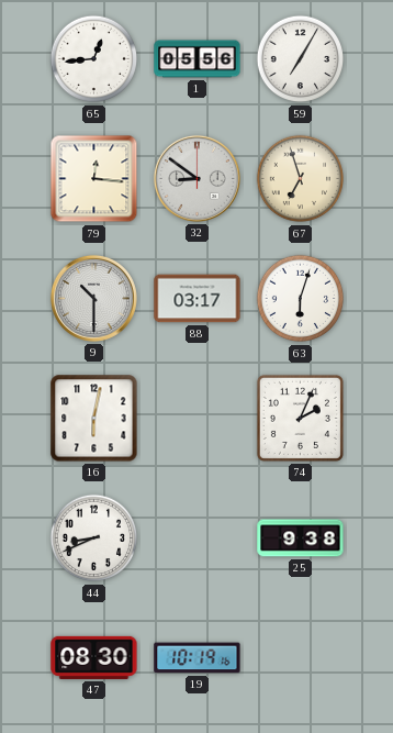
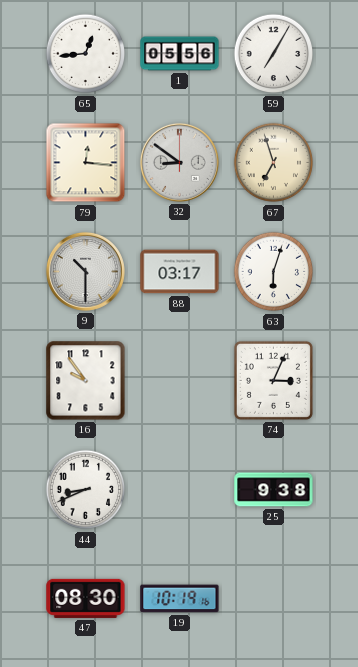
16: 6:02 -> 9:54
74: 2:04 -> 3:04
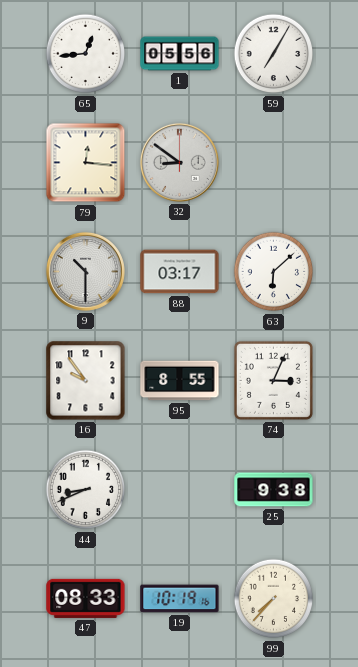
67: 6:57 -> none
63: 6:03 -> 6:08
95: none -> 8:55
47: 08:30 -> 08:33
99: none -> 7:37
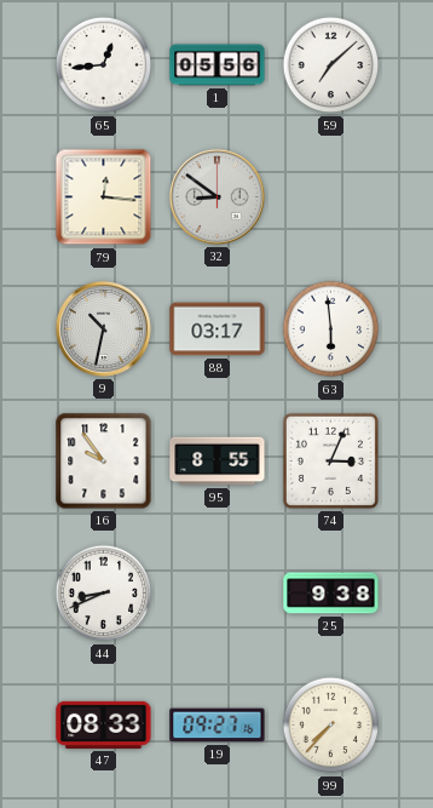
59: 7:05 -> 7:08
9: 10:30 -> 10:32
63: 6:08 -> 5:59
19: 10:19 -> 09:27
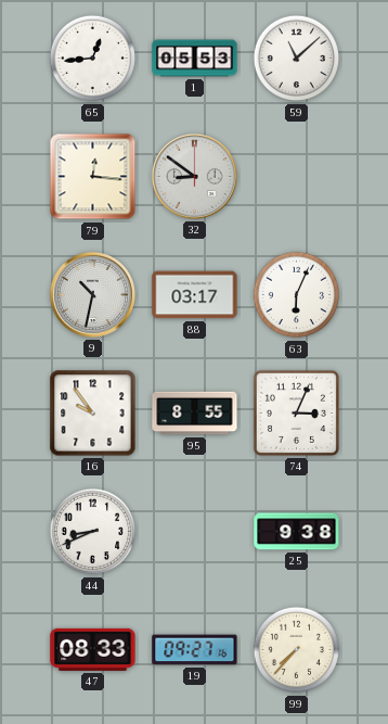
1: 05:56 -> 05:53
59: 7:08 -> 11:08
63: 5:59 -> 6:04
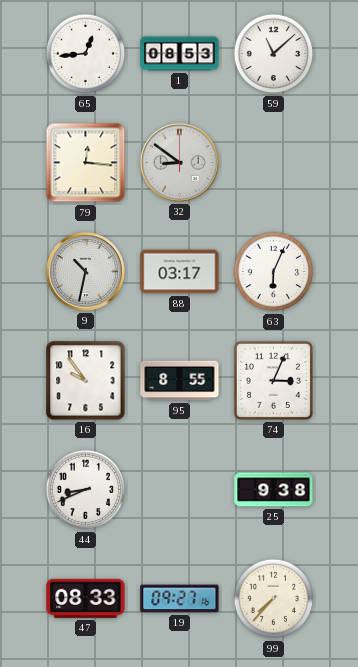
1: 05:53 -> 08:53
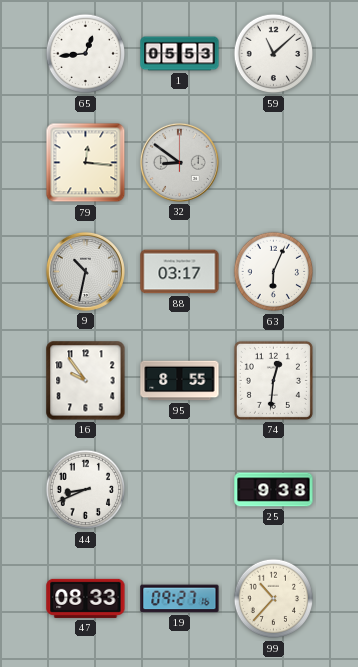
1: 08:53 -> 05:53
74: 3:04 -> 12:31
99: 7:37 -> 10:37
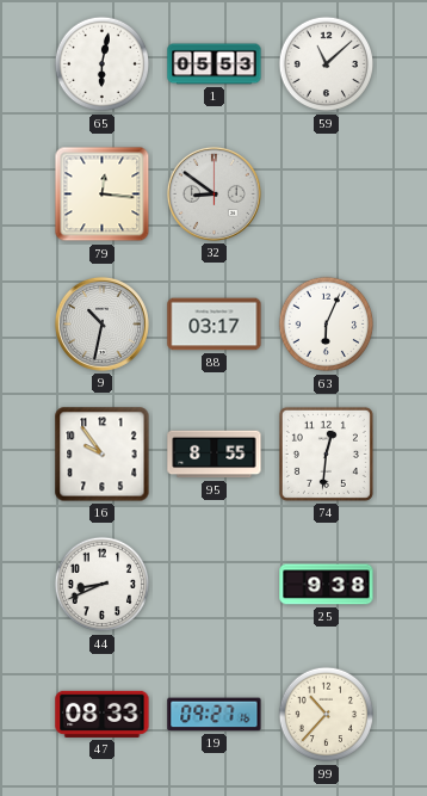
65: 12:44 -> 6:02
